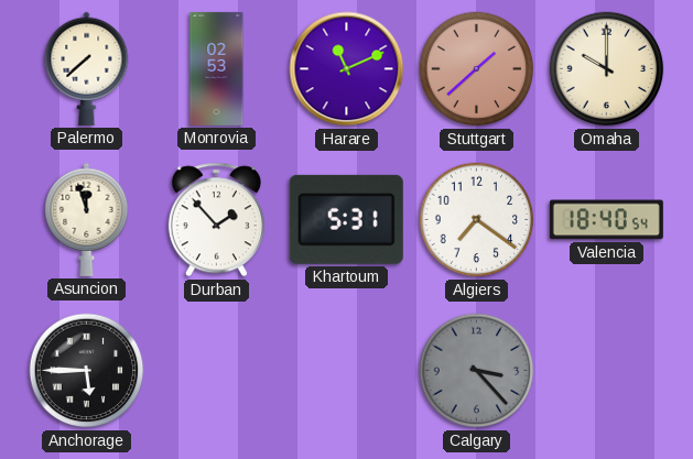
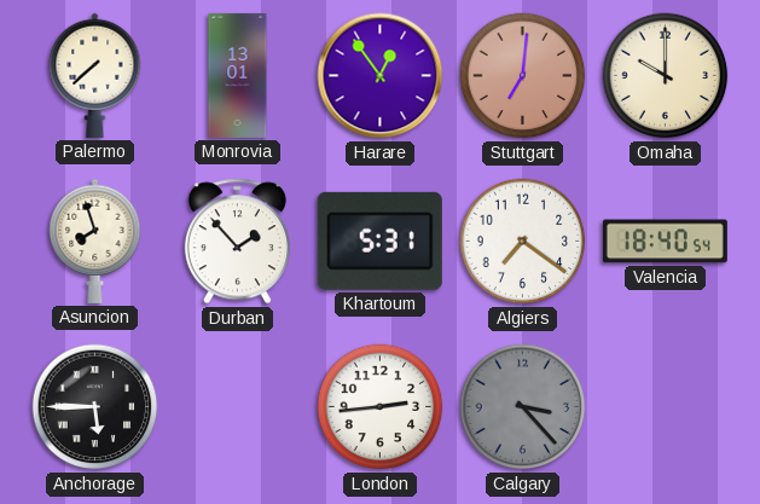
Monrovia: 02:53 -> 13:01
Harare: 11:11 -> 12:54
Stuttgart: 1:38 -> 7:01
Asuncion: 11:57 -> 7:57
London: none -> 2:44
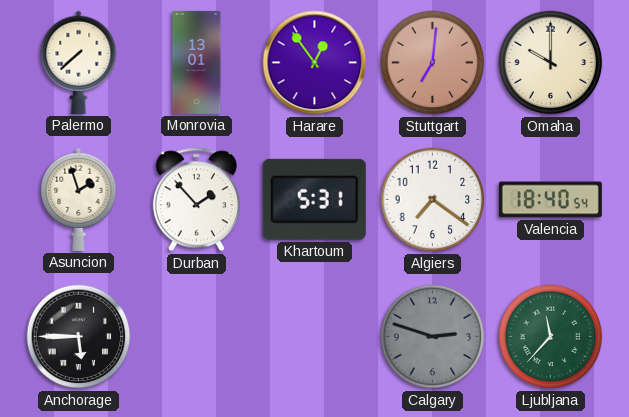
Asuncion: 7:57 -> 1:57
London: 2:44 -> none
Calgary: 3:23 -> 2:48
Ljubljana: none -> 11:37
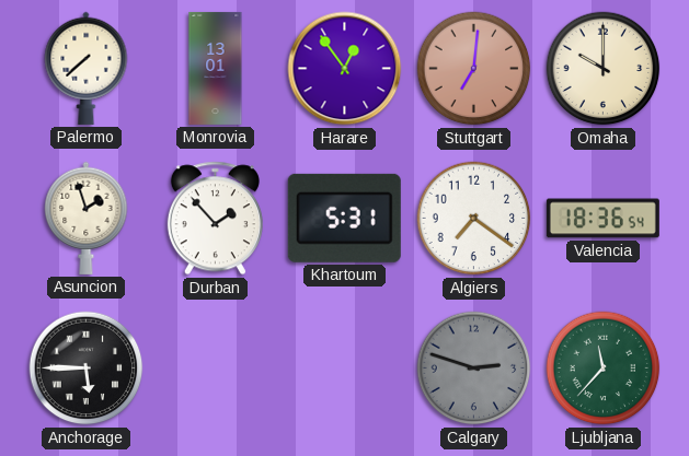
Valencia: 18:40 -> 18:36
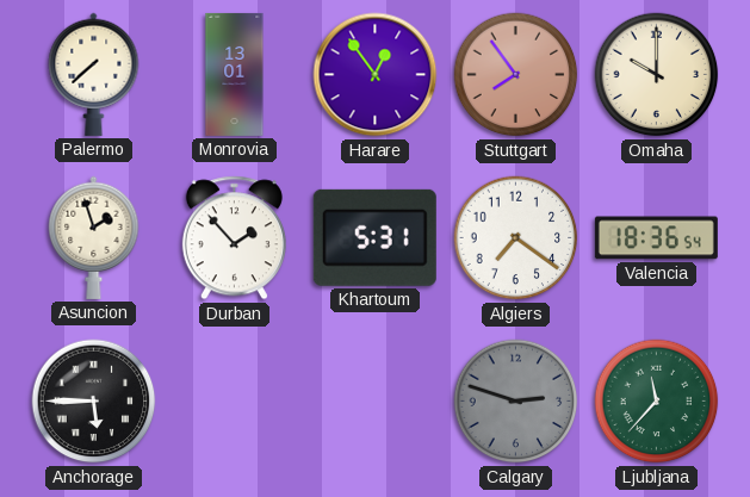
Stuttgart: 7:01 -> 7:54
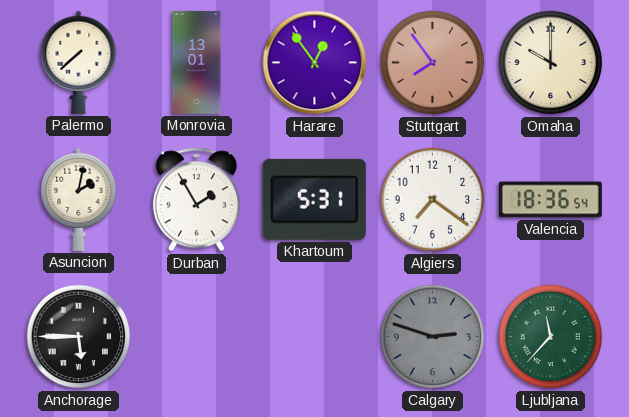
Asuncion: 1:57 -> 2:02
Durban: 1:53 -> 1:55
